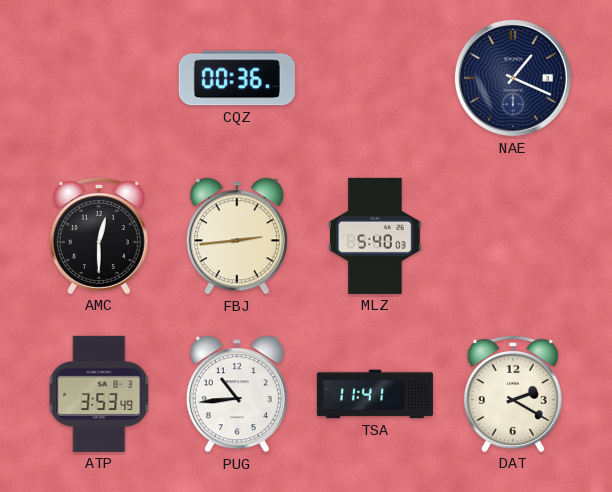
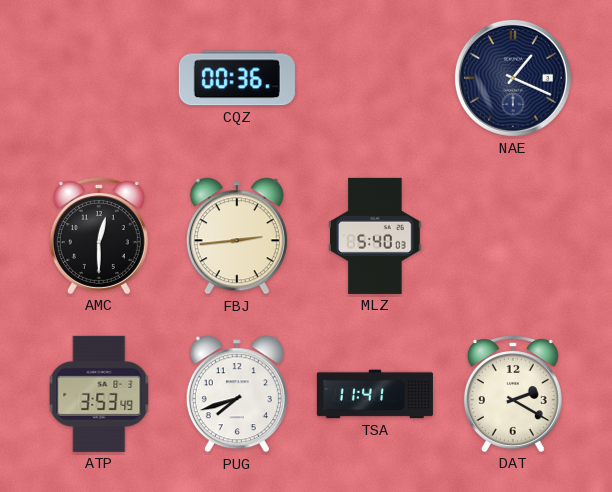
PUG: 10:44 -> 7:42
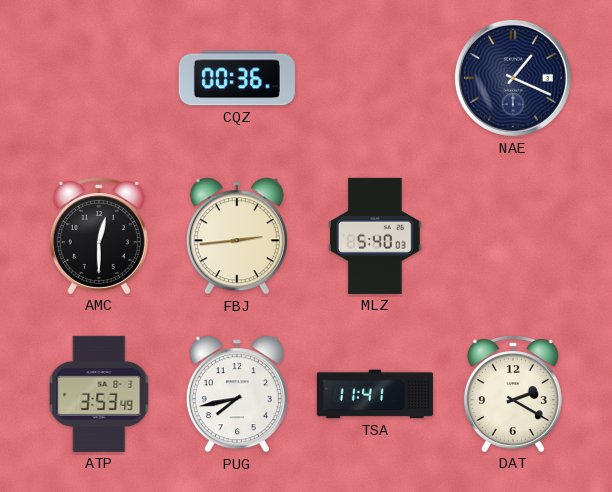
PUG: 7:42 -> 7:43
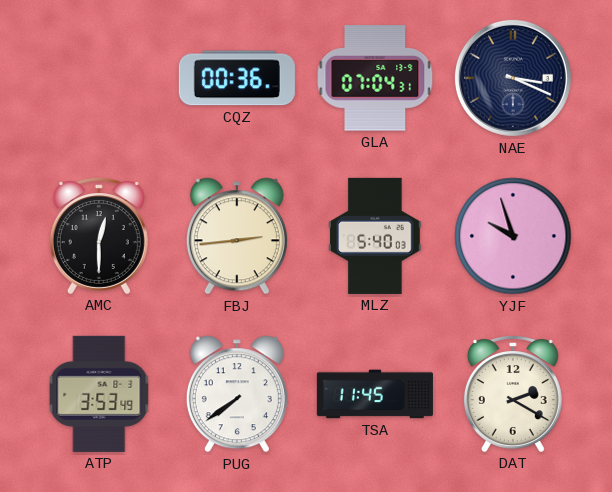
GLA: none -> 07:04
NAE: 1:19 -> 3:19
YJF: none -> 9:57
PUG: 7:43 -> 7:39
TSA: 11:41 -> 11:45
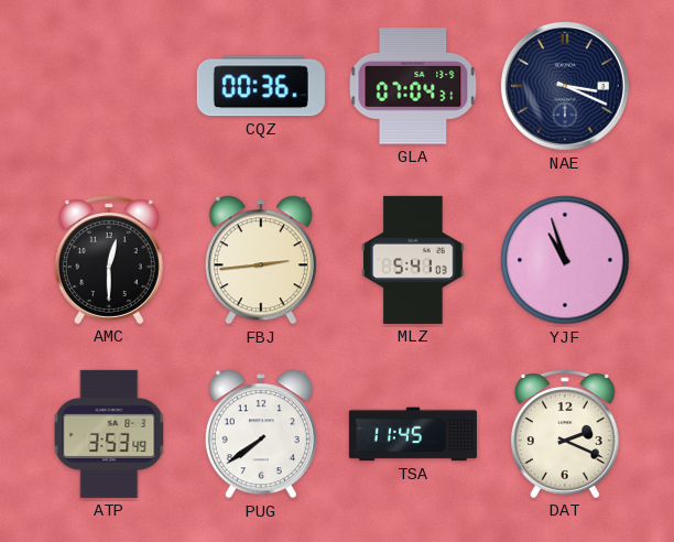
MLZ: 5:40 -> 5:41
YJF: 9:57 -> 10:57
DAT: 2:20 -> 2:19
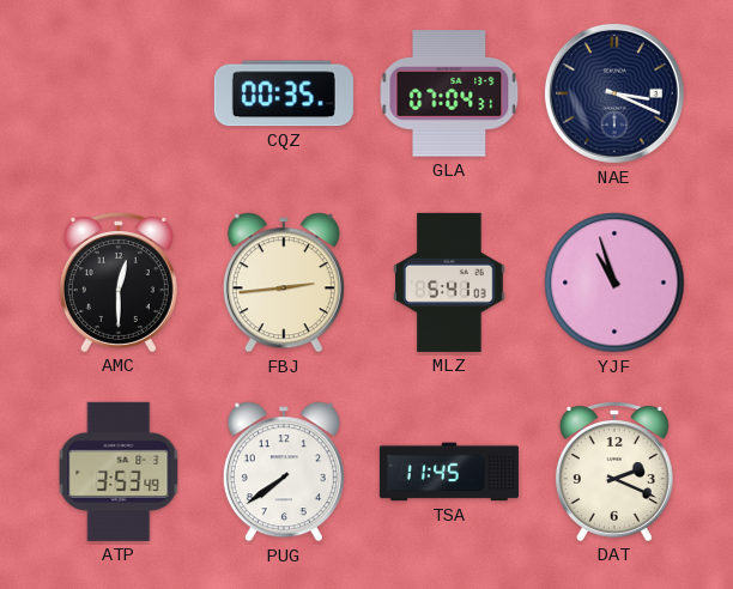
CQZ: 00:36 -> 00:35
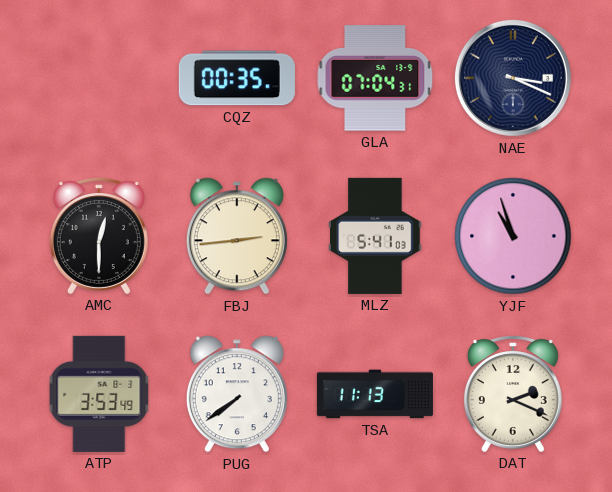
TSA: 11:45 -> 11:13
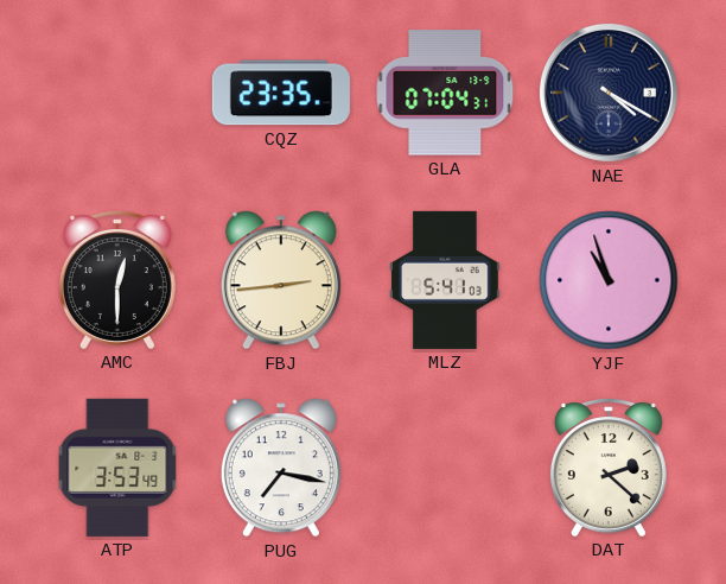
CQZ: 00:35 -> 23:35
NAE: 3:19 -> 4:20
PUG: 7:39 -> 7:17
TSA: 11:13 -> none
DAT: 2:19 -> 2:22
